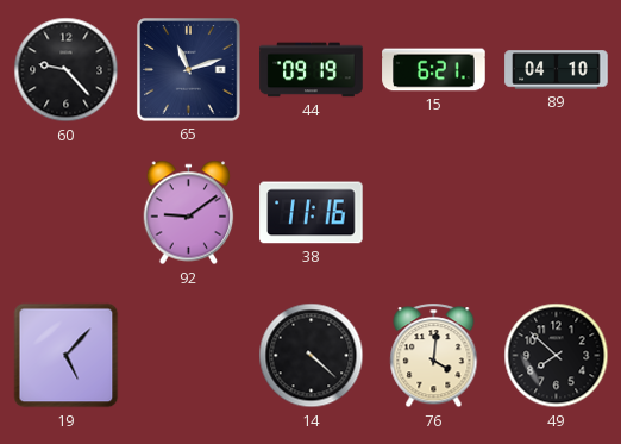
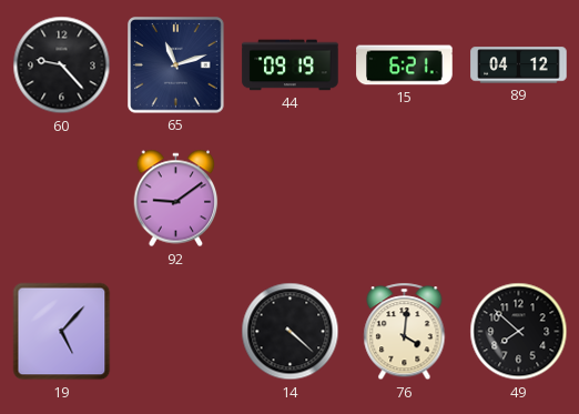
89: 04:10 -> 04:12
38: 11:16 -> none
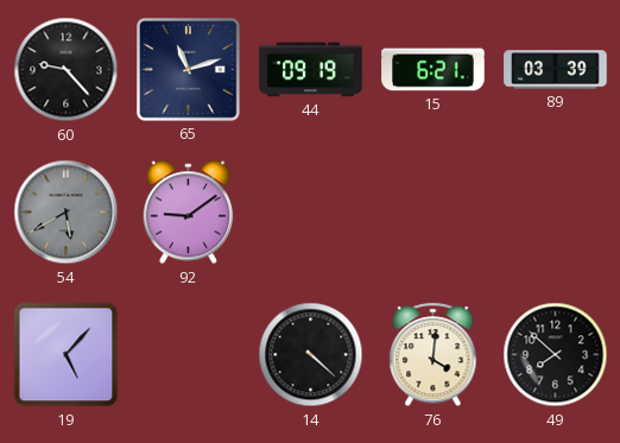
89: 04:12 -> 03:39
54: none -> 5:40
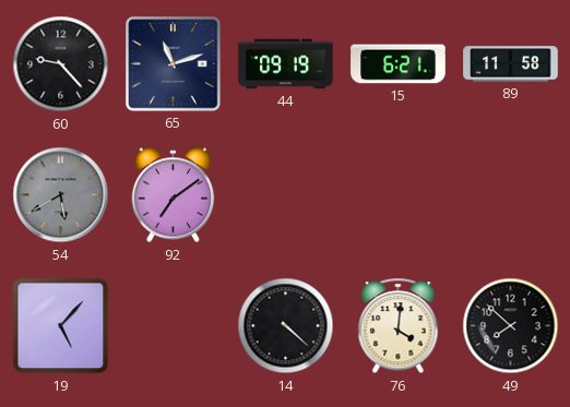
89: 03:39 -> 11:58
92: 9:09 -> 7:09
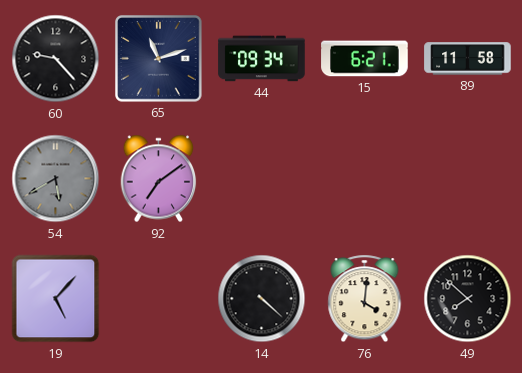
44: 09:19 -> 09:34
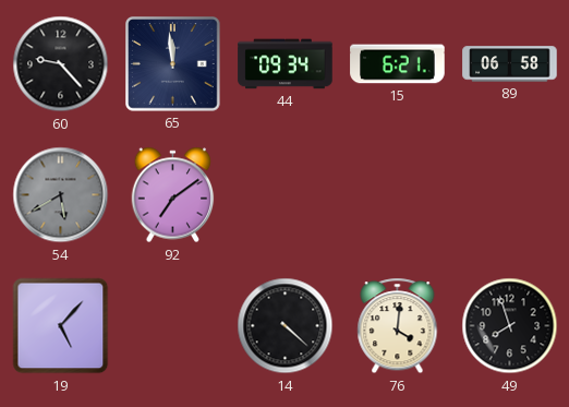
65: 11:12 -> 11:59
89: 11:58 -> 06:58
49: 7:52 -> 7:57
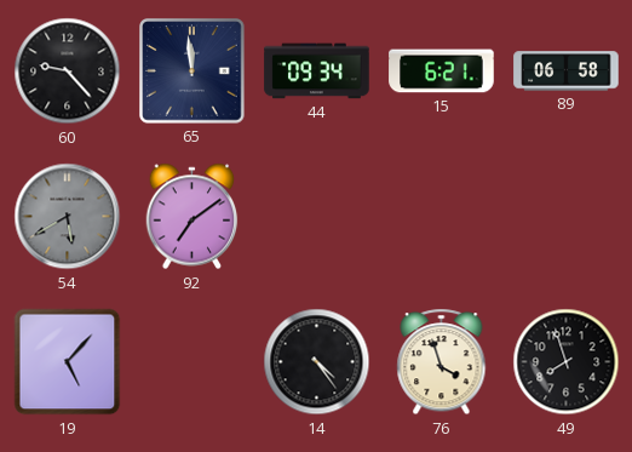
14: 4:22 -> 4:24
76: 4:01 -> 3:57
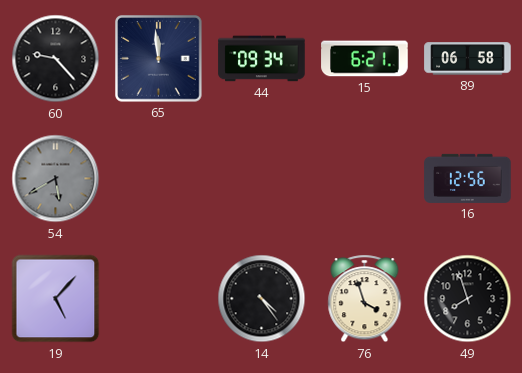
92: 7:09 -> none
16: none -> 12:56
